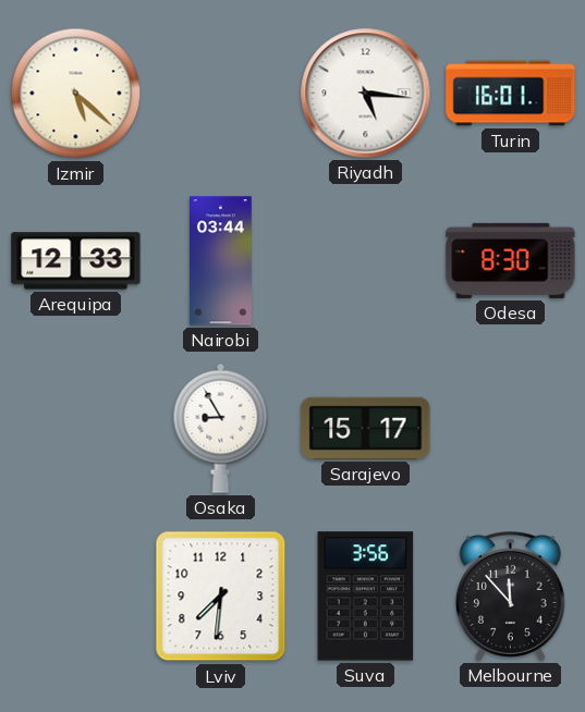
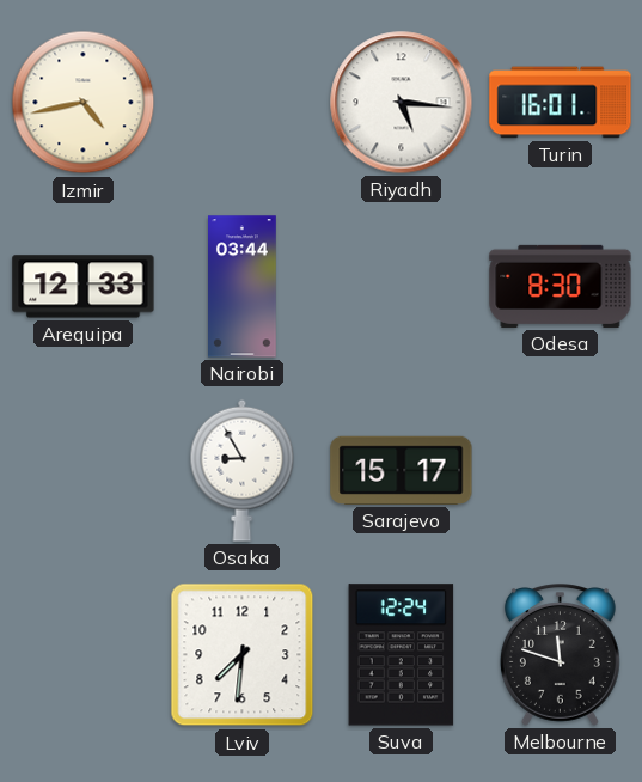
Izmir: 5:22 -> 4:43
Suva: 3:56 -> 12:24
Melbourne: 11:53 -> 11:48
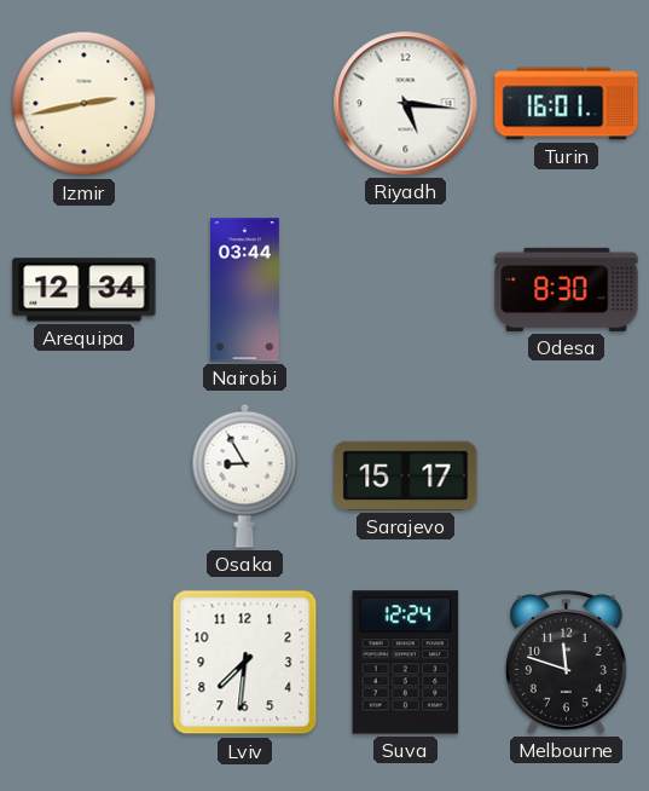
Izmir: 4:43 -> 2:43
Arequipa: 12:33 -> 12:34
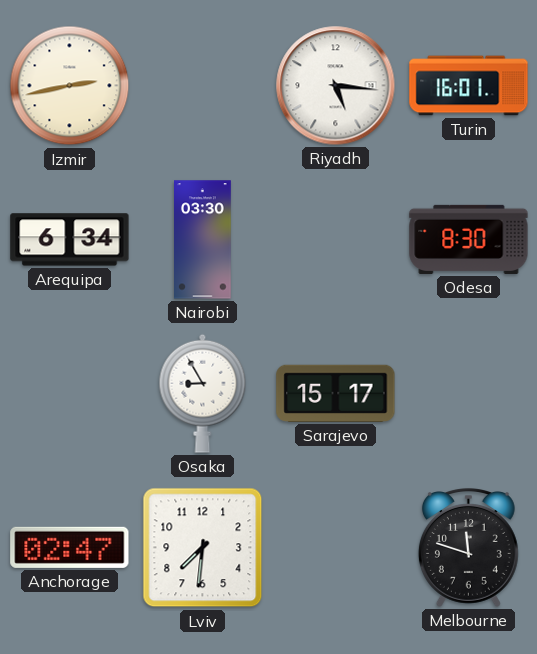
Arequipa: 12:34 -> 6:34
Nairobi: 03:44 -> 03:30
Anchorage: none -> 02:47
Suva: 12:24 -> none
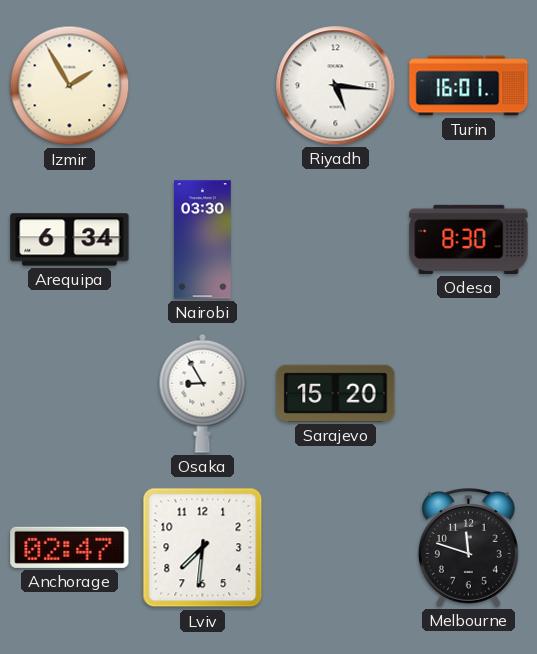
Izmir: 2:43 -> 1:55
Sarajevo: 15:17 -> 15:20
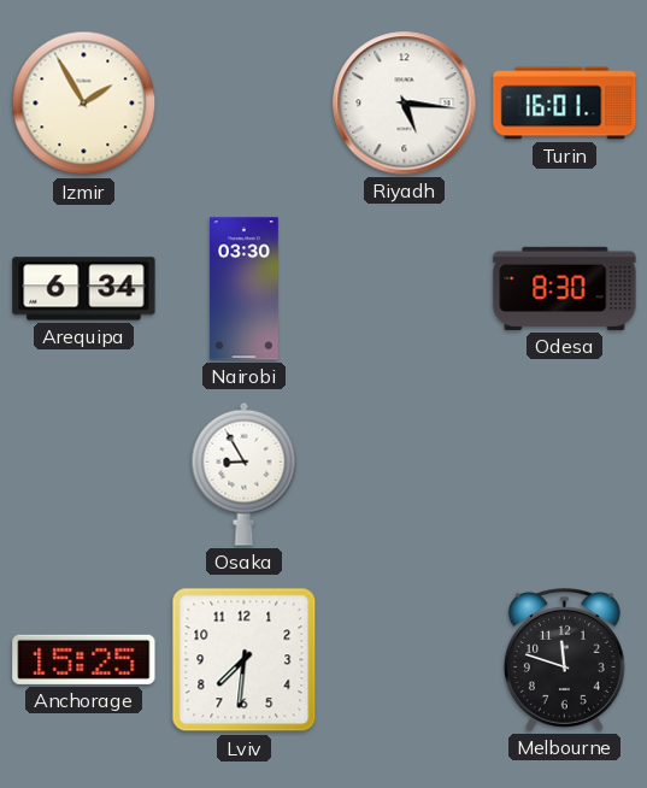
Sarajevo: 15:20 -> none
Anchorage: 02:47 -> 15:25
